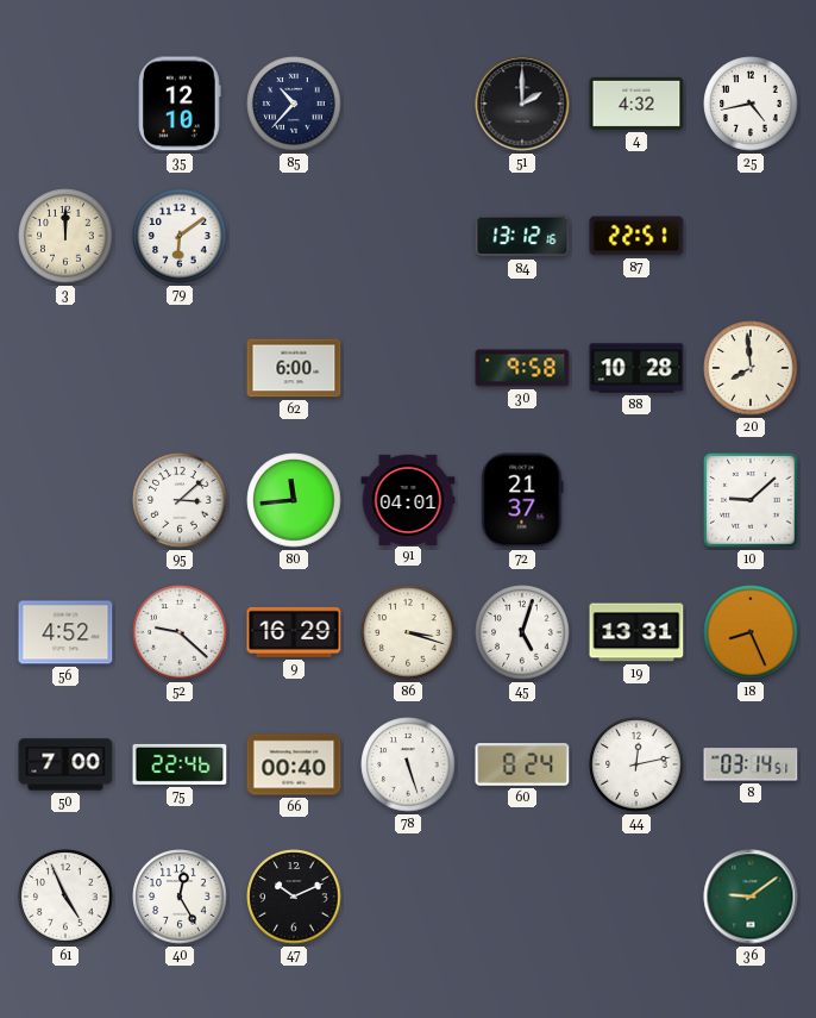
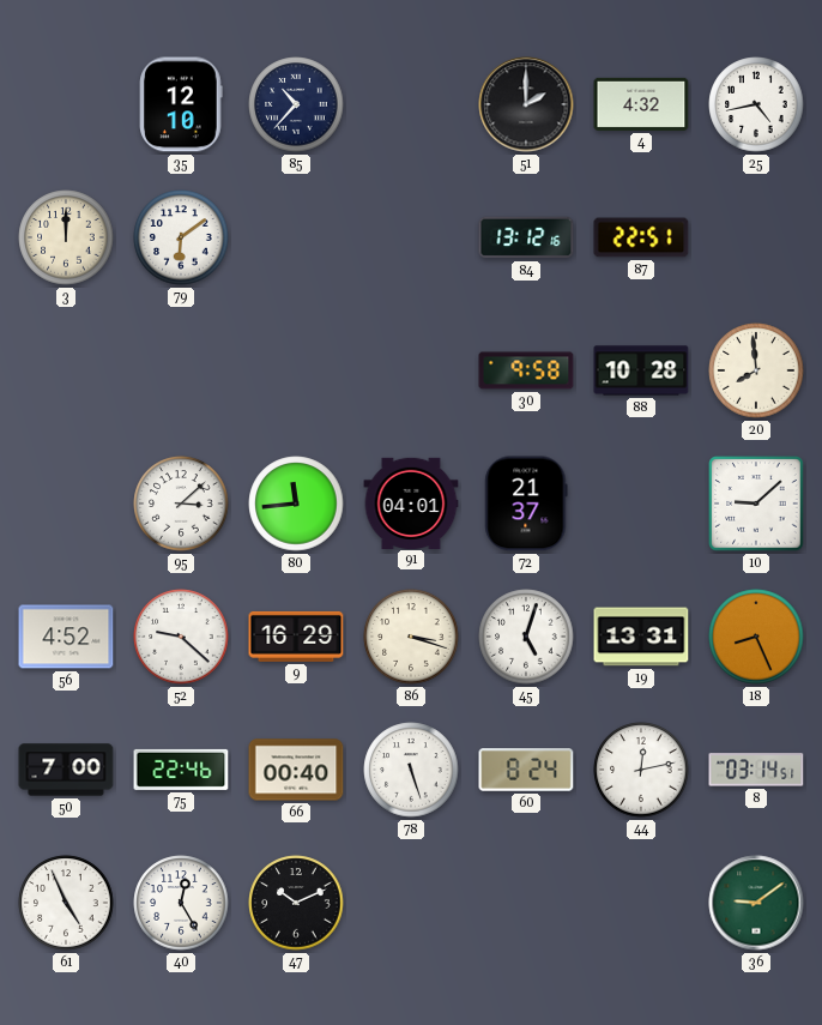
62: 6:00 -> none
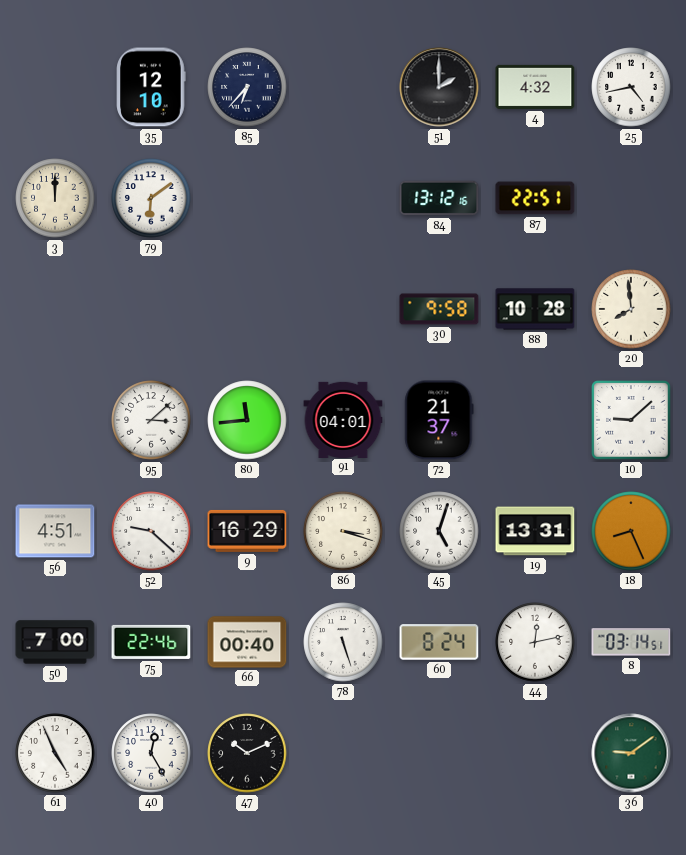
85: 10:37 -> 6:37
56: 4:52 -> 4:51
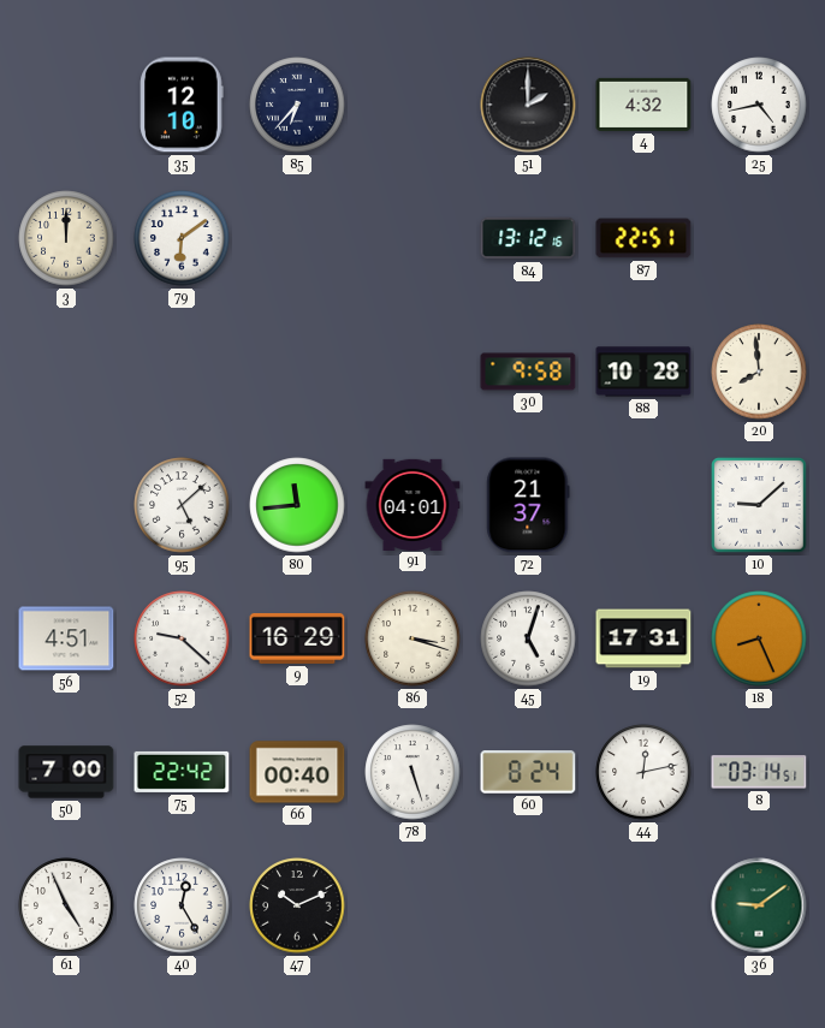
95: 3:08 -> 5:08
19: 13:31 -> 17:31
75: 22:46 -> 22:42
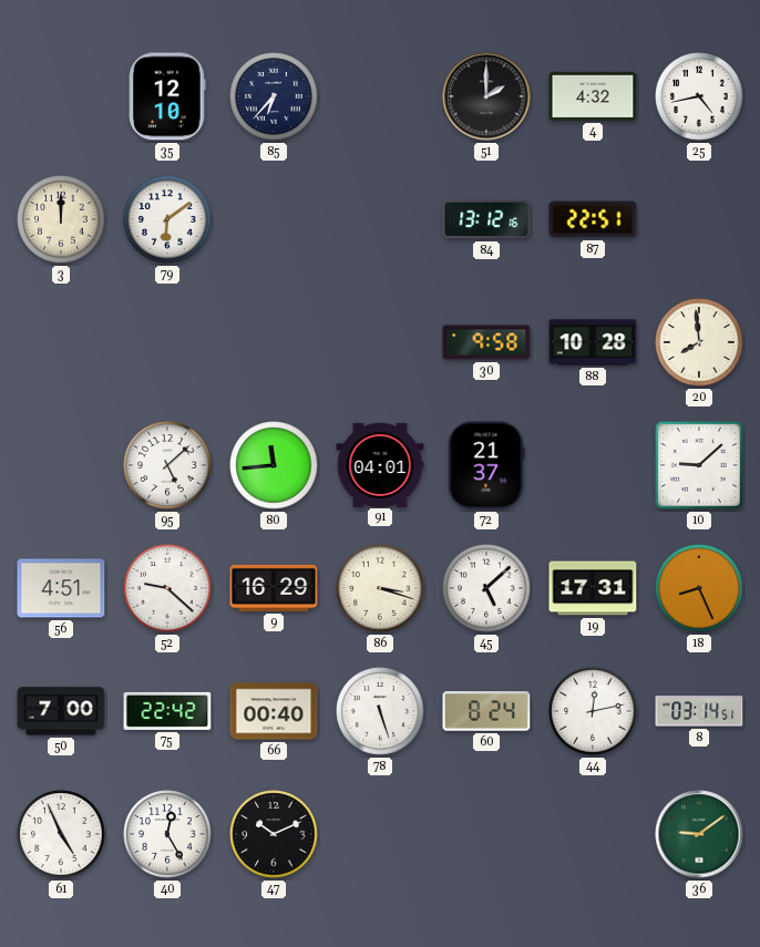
45: 5:03 -> 5:08
